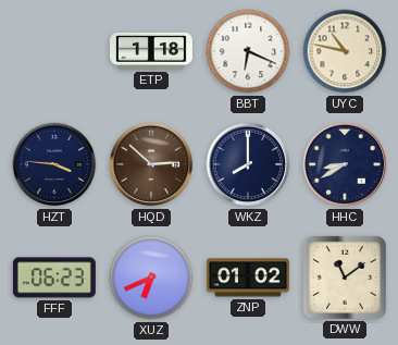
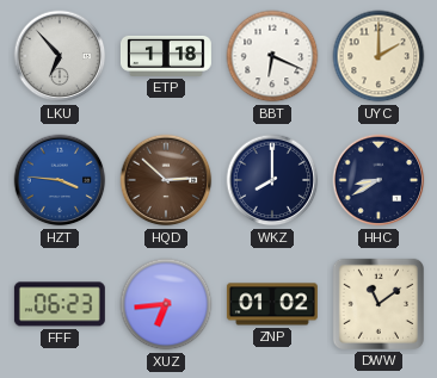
LKU: none -> 6:53
UYC: 10:47 -> 2:00
HZT dial: navy -> blue
XUZ: 6:41 -> 6:44
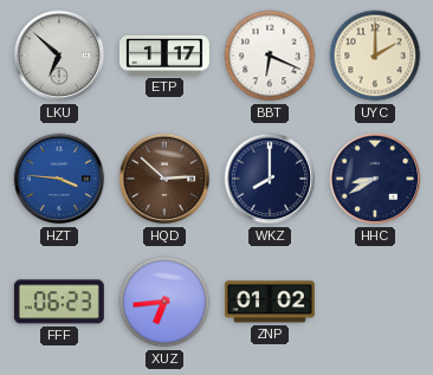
LKU: 6:53 -> 6:52
ETP: 1:18 -> 1:17
DWW: 11:09 -> none
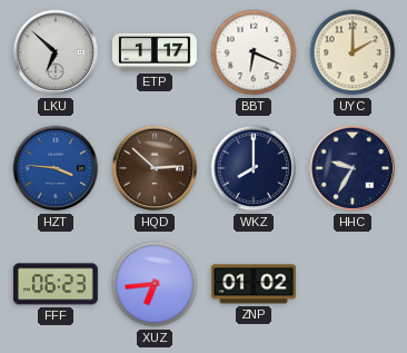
HHC: 8:40 -> 9:35
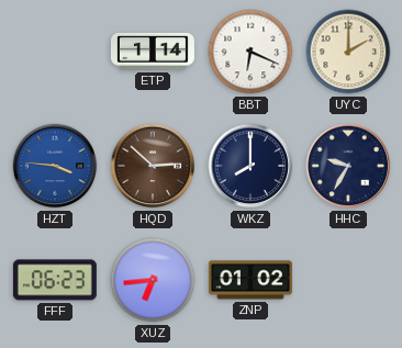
LKU: 6:52 -> none
ETP: 1:17 -> 1:14
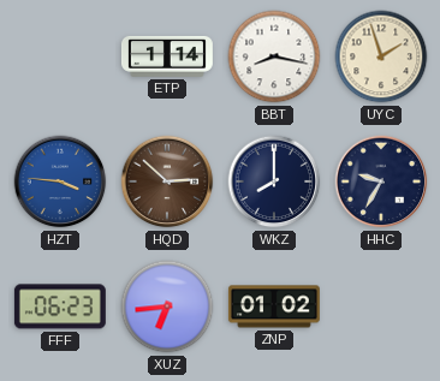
BBT: 6:19 -> 8:17
UYC: 2:00 -> 1:57
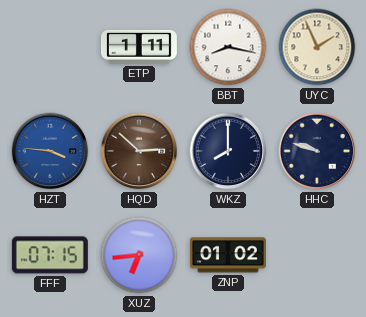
ETP: 1:14 -> 1:11
UYC: 1:57 -> 1:56
HHC: 9:35 -> 9:48
FFF: 06:23 -> 07:15
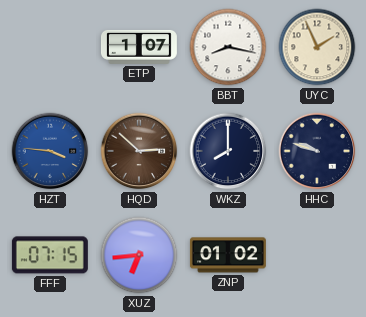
ETP: 1:11 -> 1:07
